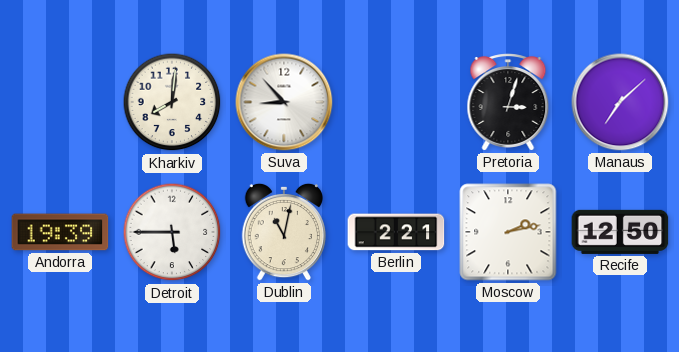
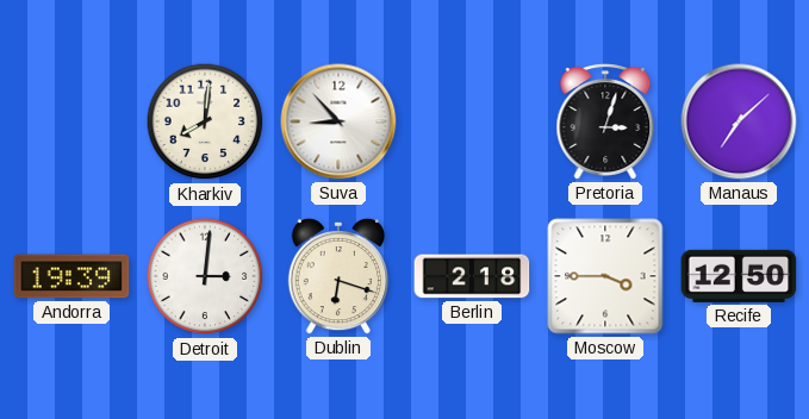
Detroit: 5:45 -> 3:01
Dublin: 11:02 -> 6:18
Berlin: 2:21 -> 2:18
Moscow: 2:13 -> 3:45
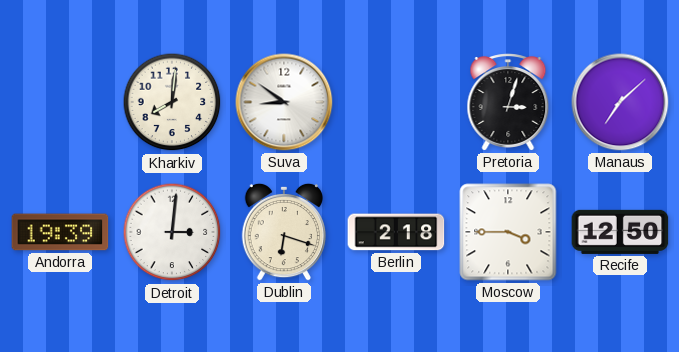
Suva: 8:53 -> 8:51
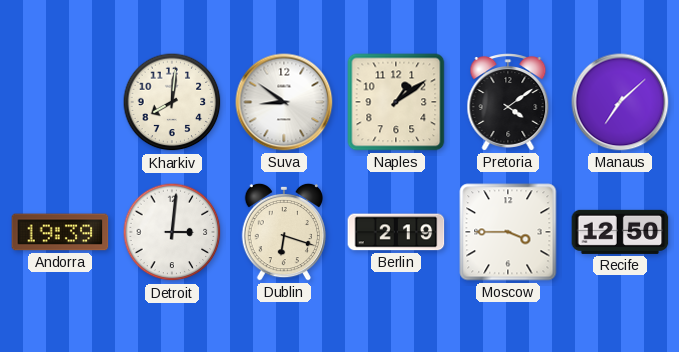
Naples: none -> 1:09
Pretoria: 3:03 -> 4:09
Berlin: 2:18 -> 2:19
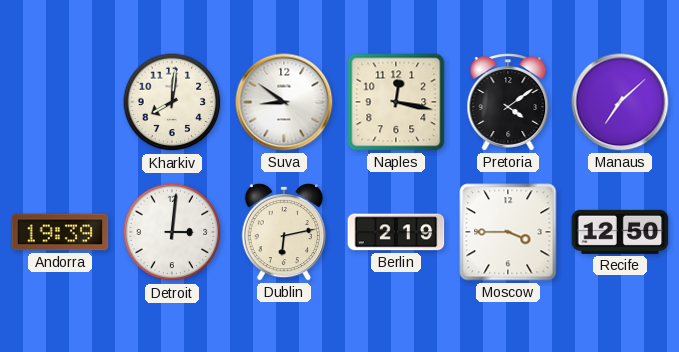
Naples: 1:09 -> 12:17
Dublin: 6:18 -> 6:13
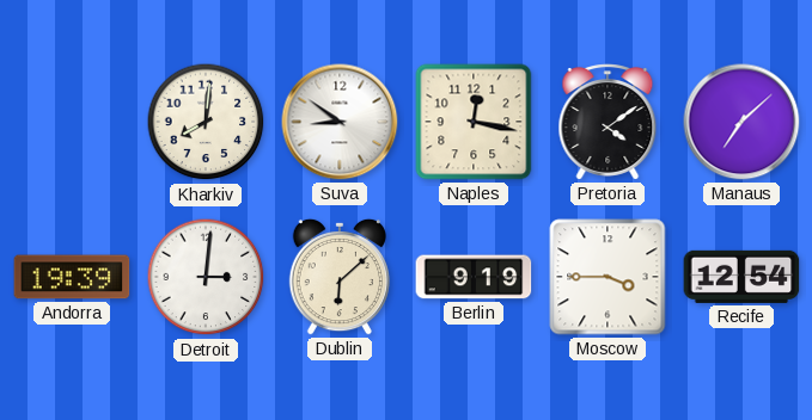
Dublin: 6:13 -> 6:08
Berlin: 2:19 -> 9:19
Recife: 12:50 -> 12:54
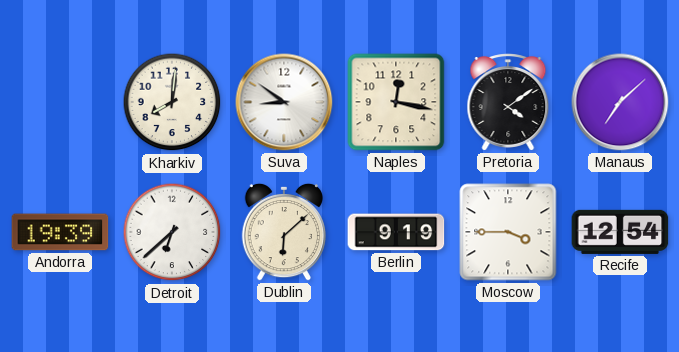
Detroit: 3:01 -> 6:38
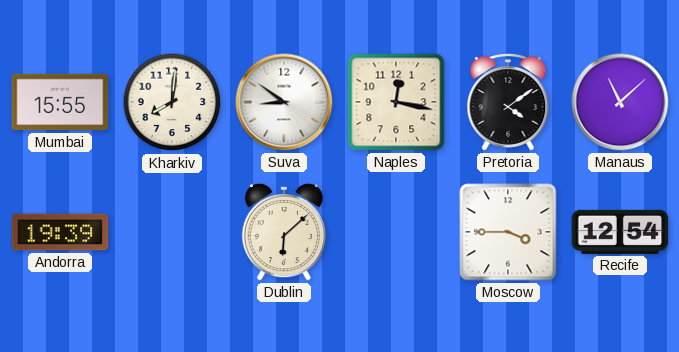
Mumbai: none -> 15:55
Manaus: 7:08 -> 11:08
Detroit: 6:38 -> none
Berlin: 9:19 -> none
